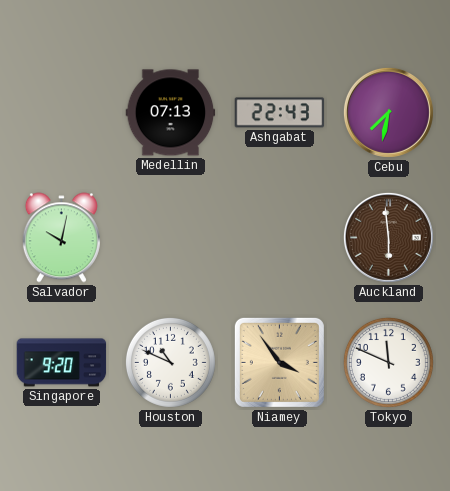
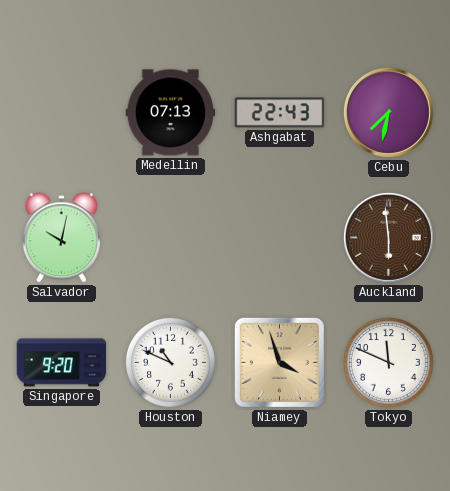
Niamey: 3:54 -> 3:57
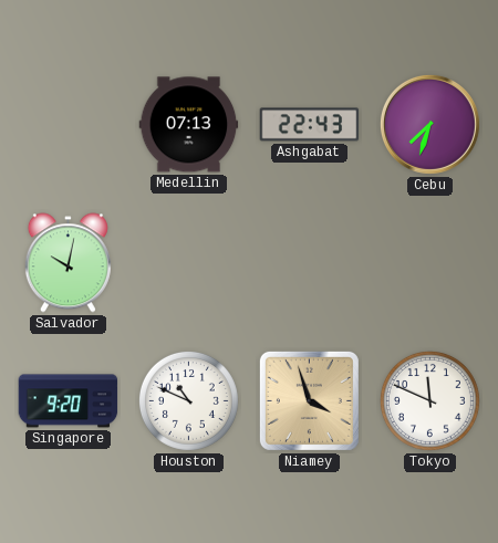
Cebu: 7:32 -> 7:33
Auckland: 5:59 -> none
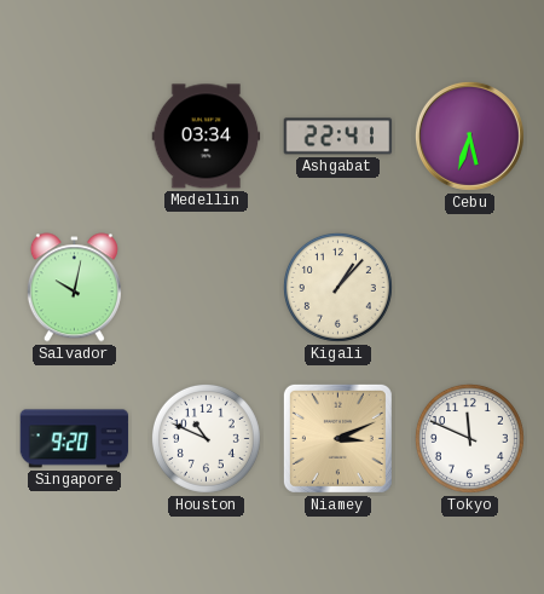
Medellin: 07:13 -> 03:34
Ashgabat: 22:43 -> 22:41
Cebu: 7:33 -> 5:33
Kigali: none -> 1:07
Niamey: 3:57 -> 3:11
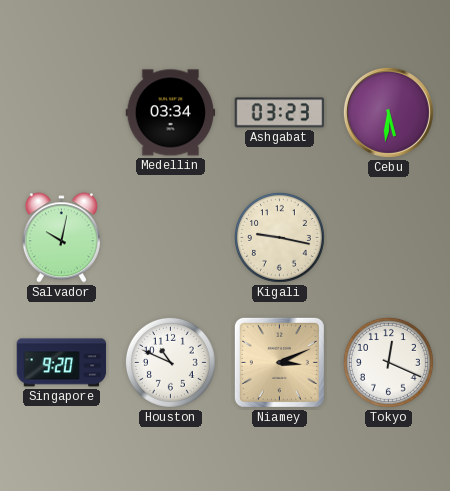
Ashgabat: 22:41 -> 03:23
Cebu: 5:33 -> 5:31
Kigali: 1:07 -> 9:17
Tokyo: 11:49 -> 12:19
